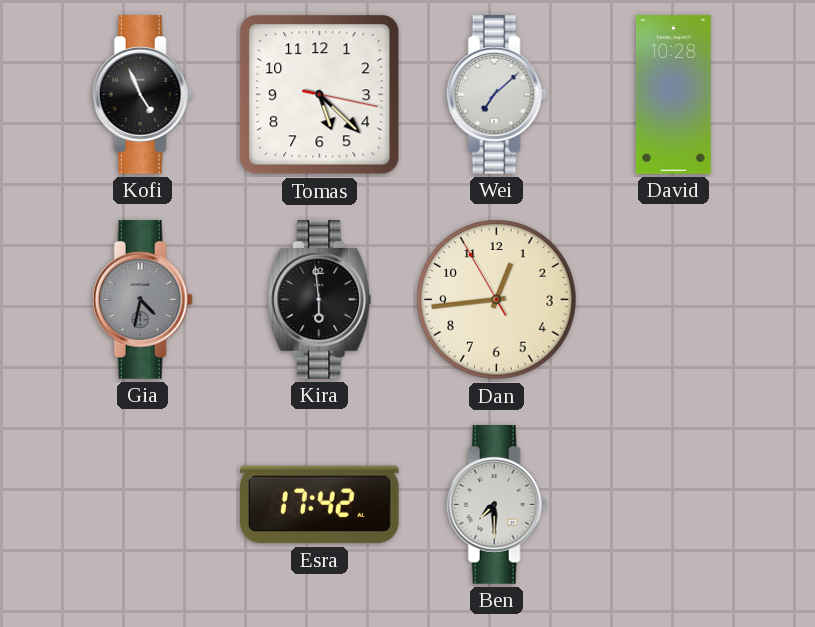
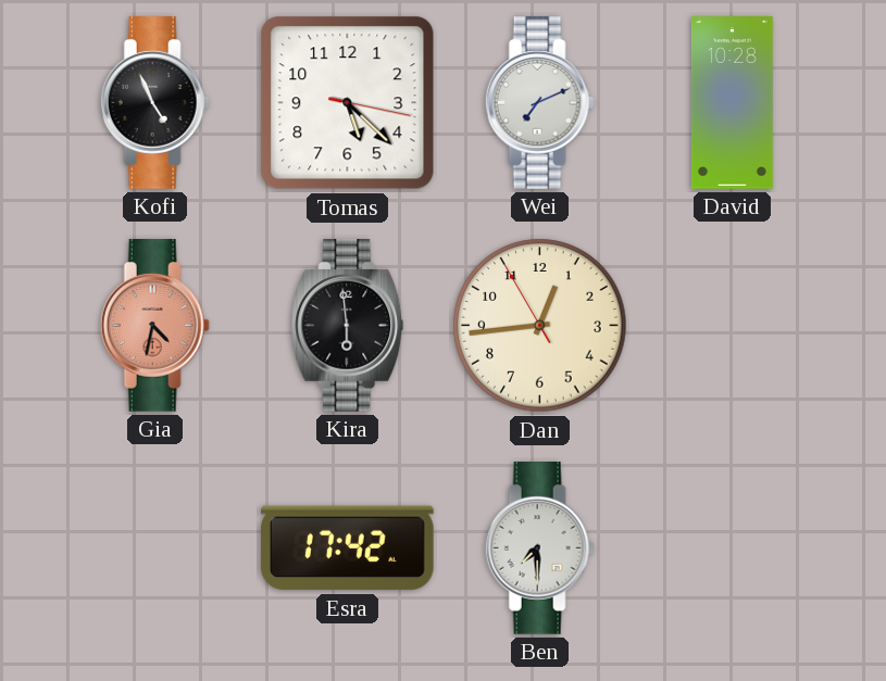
Wei: 7:08 -> 7:11
Gia dial: grey -> salmon
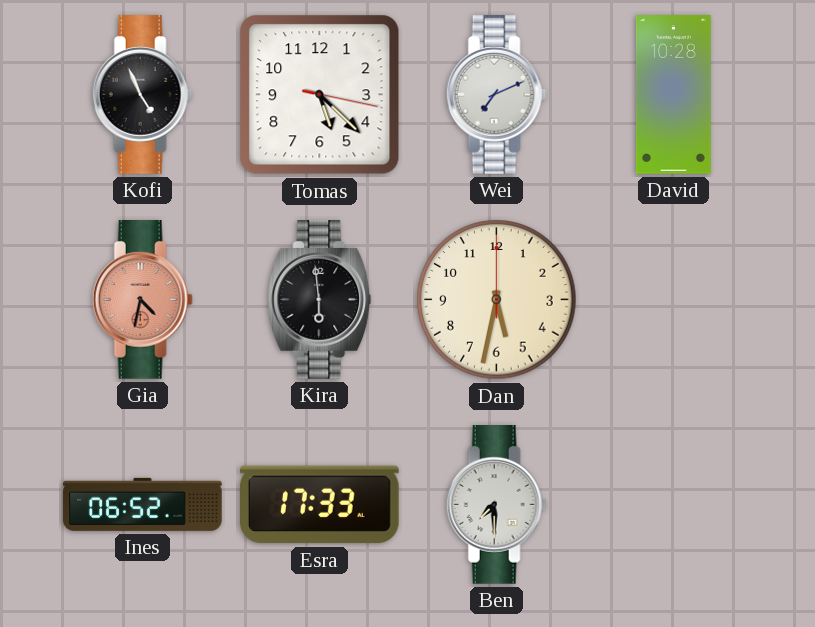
Dan: 12:43 -> 5:32
Ines: none -> 06:52
Esra: 17:42 -> 17:33
